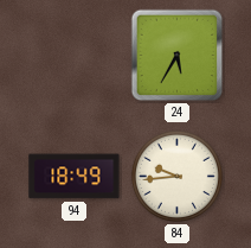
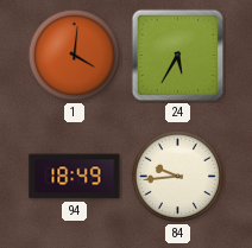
1: none -> 4:01
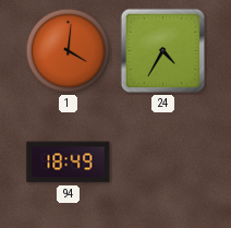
24: 5:35 -> 4:35
84: 9:44 -> none
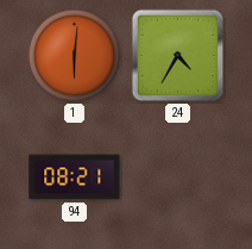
1: 4:01 -> 6:01
94: 18:49 -> 08:21
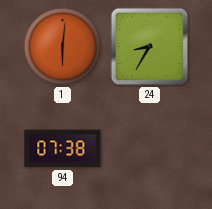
24: 4:35 -> 8:35
94: 08:21 -> 07:38
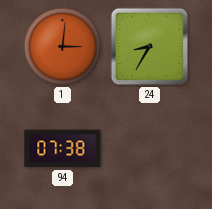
1: 6:01 -> 3:01
